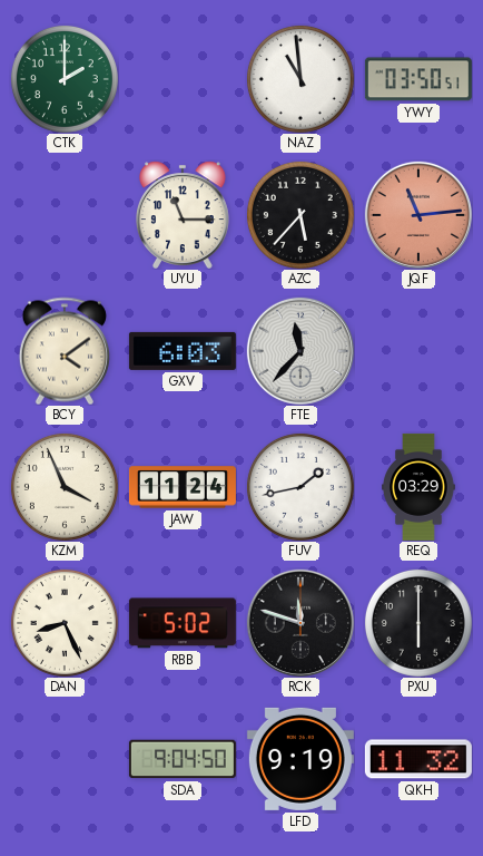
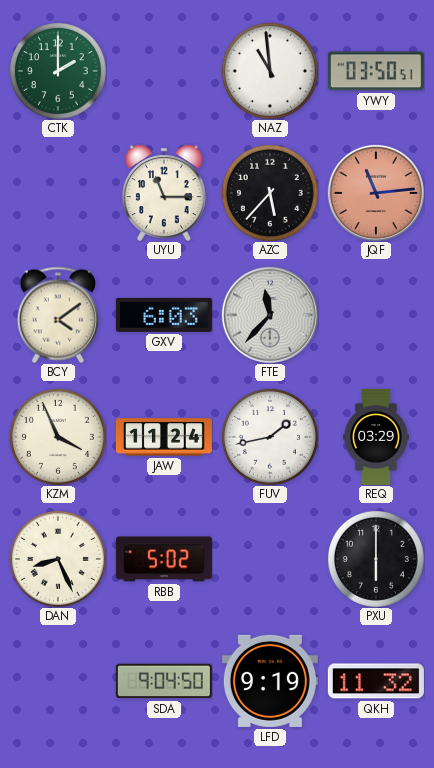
RCK: 11:48 -> none
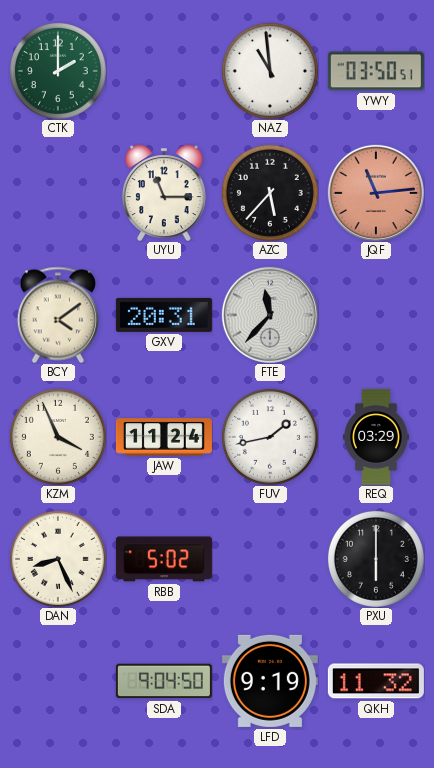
GXV: 6:03 -> 20:31
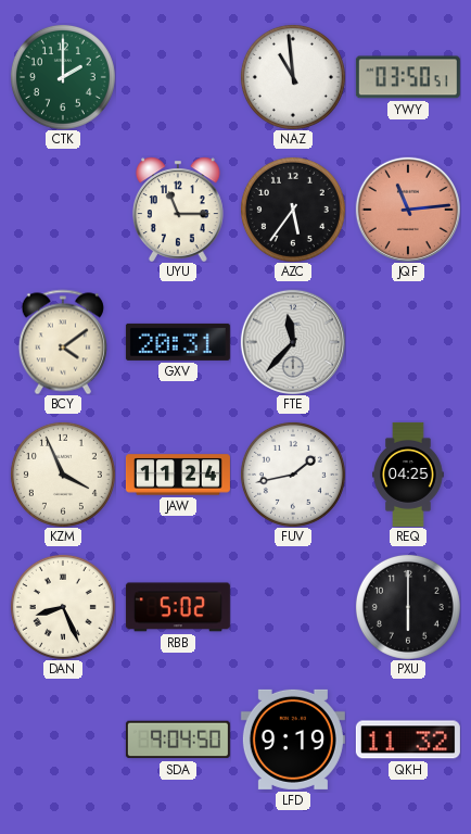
AZC: 5:37 -> 5:36
REQ: 03:29 -> 04:25
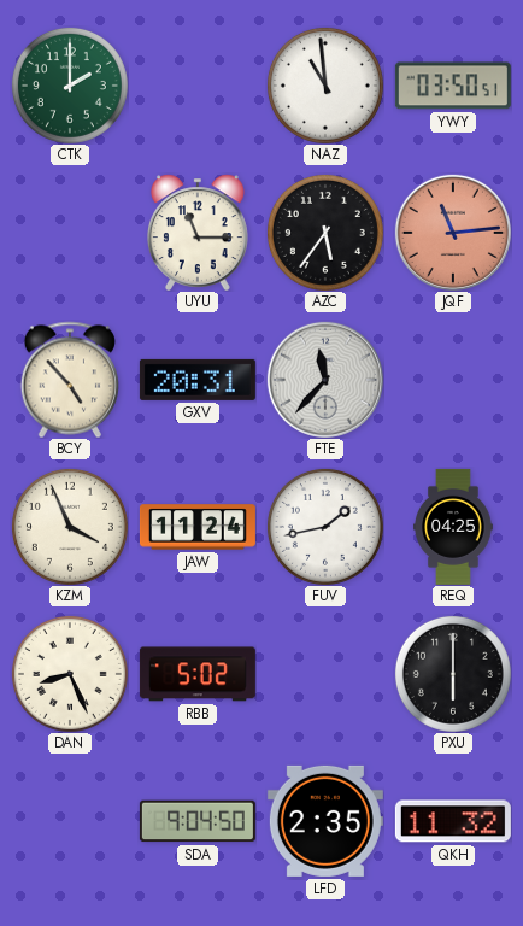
BCY: 4:09 -> 4:53
LFD: 9:19 -> 2:35
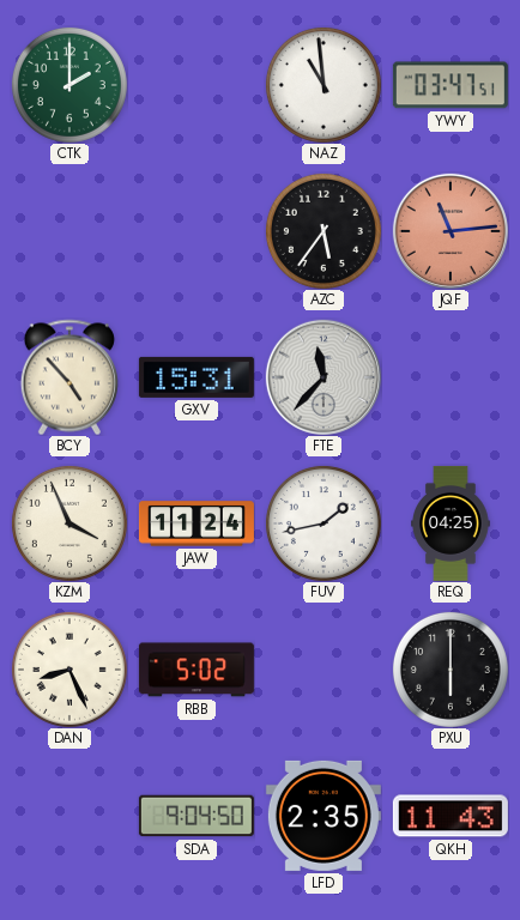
YWY: 03:50 -> 03:47
UYU: 11:15 -> none
GXV: 20:31 -> 15:31
QKH: 11:32 -> 11:43
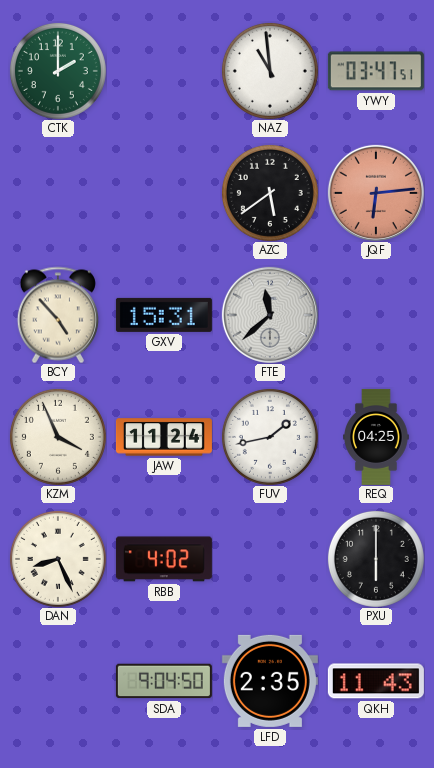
AZC: 5:36 -> 5:39
JQF: 11:14 -> 6:14
FTE: 11:37 -> 11:38
RBB: 5:02 -> 4:02
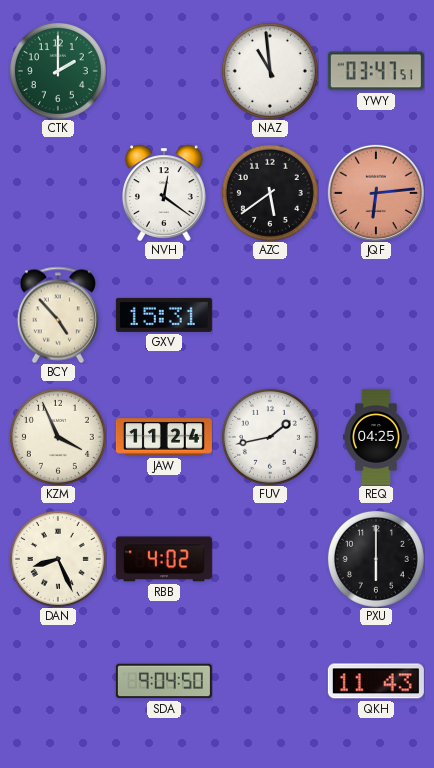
NVH: none -> 12:21
FTE: 11:38 -> none
LFD: 2:35 -> none
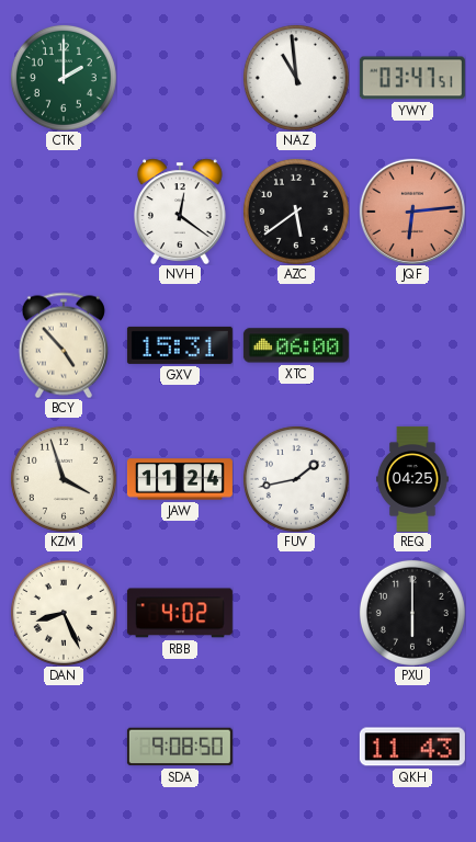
XTC: none -> 06:00
KZM: 3:56 -> 3:57
SDA: 9:04 -> 9:08
